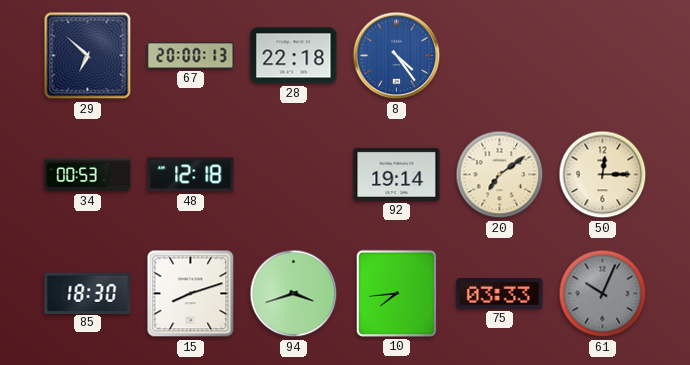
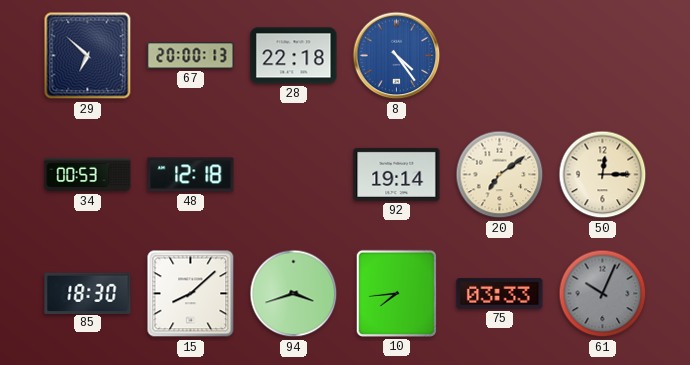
15: 8:12 -> 8:08
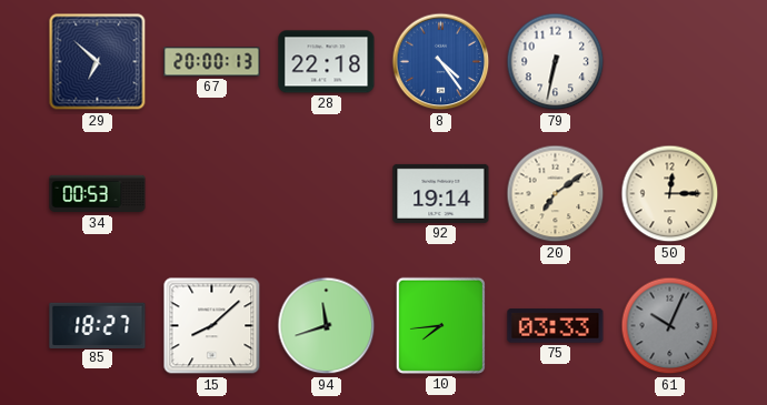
79: none -> 6:32
48: 12:18 -> none
85: 18:30 -> 18:27
94: 3:42 -> 11:42
